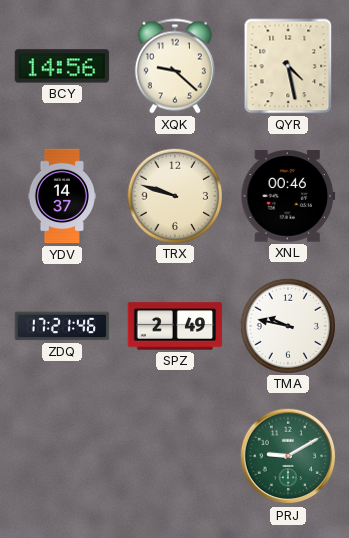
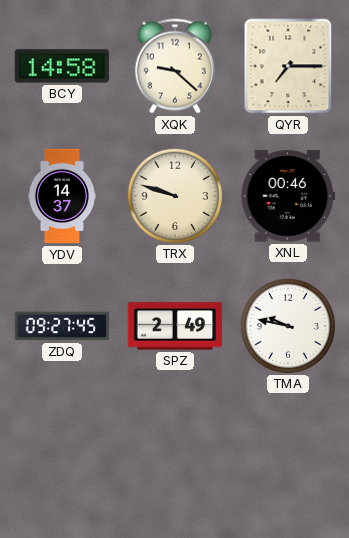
BCY: 14:56 -> 14:58
QYR: 4:28 -> 7:15
ZDQ: 17:21 -> 09:27
PRJ: 9:10 -> none
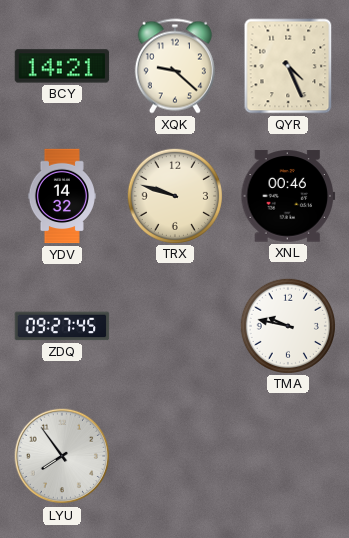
BCY: 14:58 -> 14:21
QYR: 7:15 -> 4:26
YDV: 14:37 -> 14:32
SPZ: 2:49 -> none
LYU: none -> 7:54
